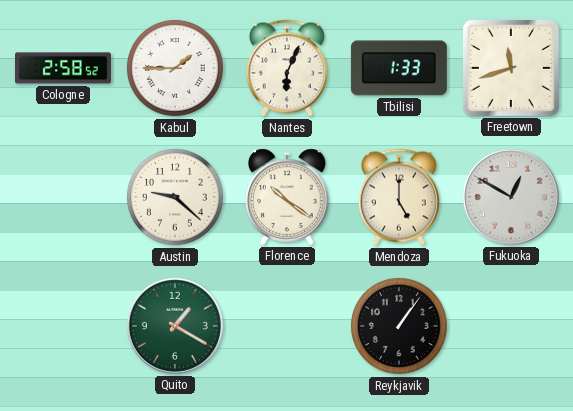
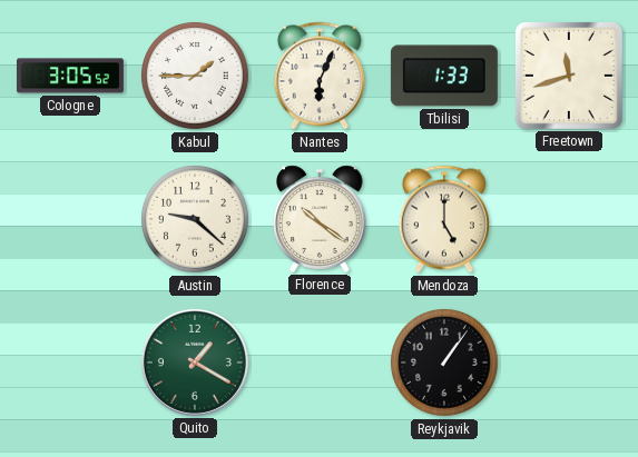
Cologne: 2:58 -> 3:05
Fukuoka: 12:50 -> none
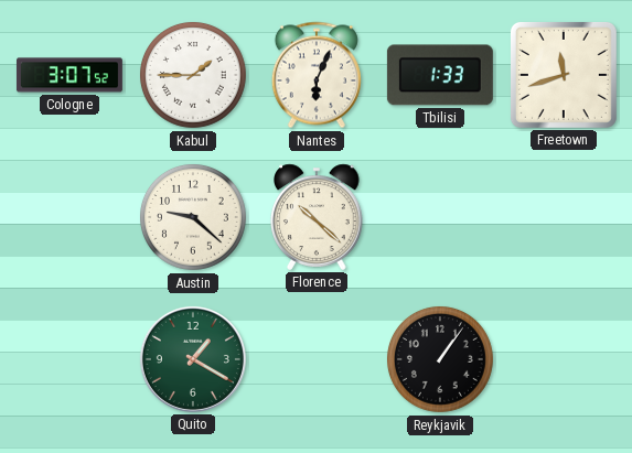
Cologne: 3:05 -> 3:07
Florence: 10:21 -> 10:22
Mendoza: 5:00 -> none
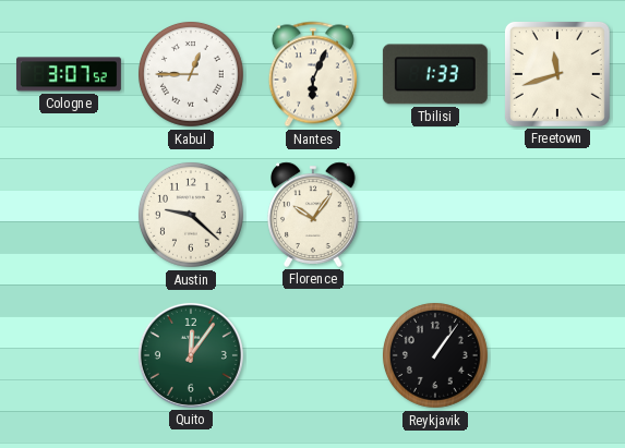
Kabul: 1:45 -> 12:45
Florence: 10:22 -> 10:06
Quito: 1:20 -> 12:06
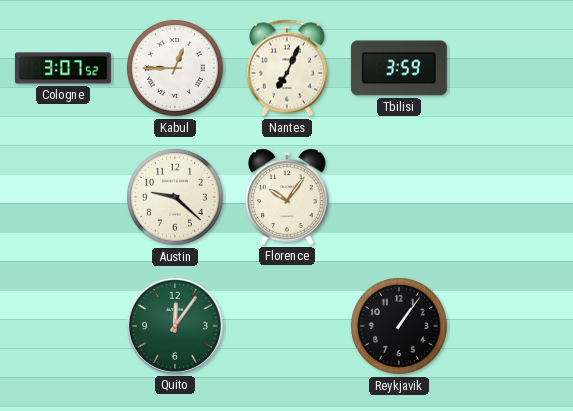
Nantes: 6:04 -> 7:04
Tbilisi: 1:33 -> 3:59
Freetown: 11:42 -> none
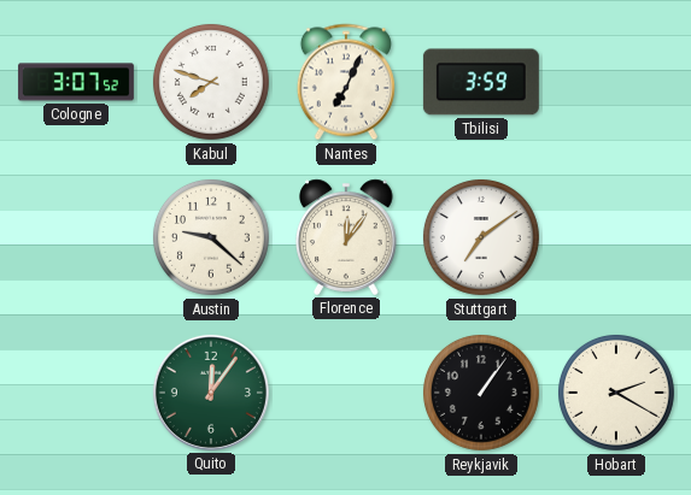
Kabul: 12:45 -> 7:48
Florence: 10:06 -> 12:06
Stuttgart: none -> 7:09
Hobart: none -> 2:20
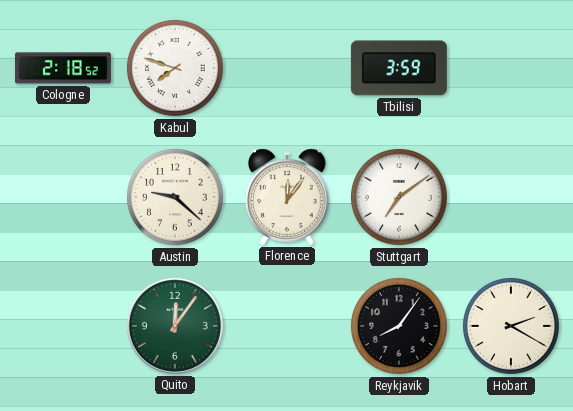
Cologne: 3:07 -> 2:18
Nantes: 7:04 -> none
Reykjavik: 1:06 -> 8:06
